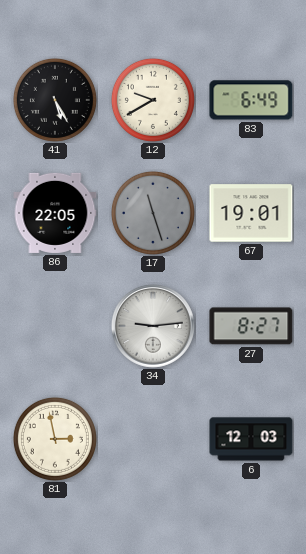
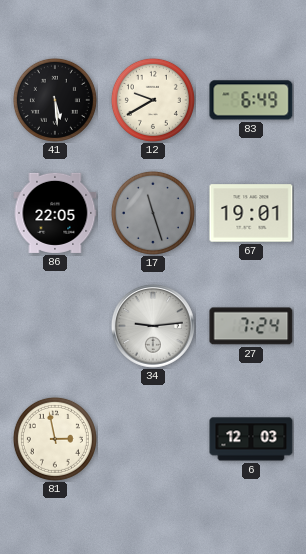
41: 5:25 -> 5:29
27: 8:27 -> 7:24
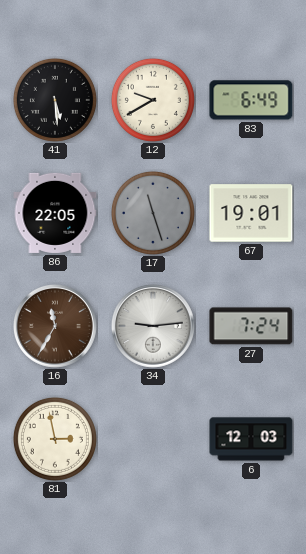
16: none -> 11:35
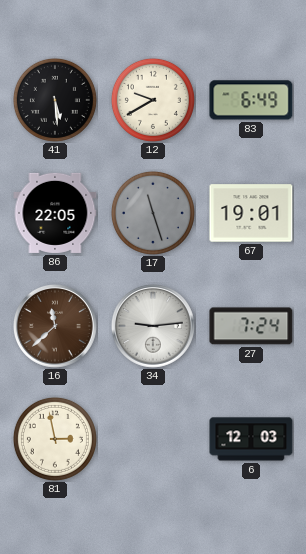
16: 11:35 -> 11:38
